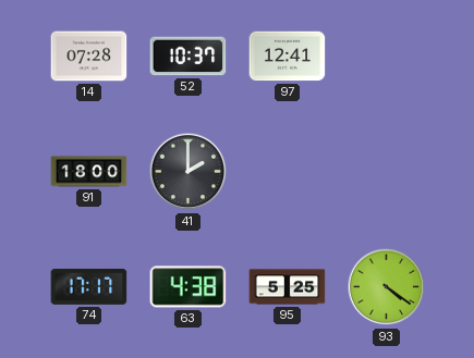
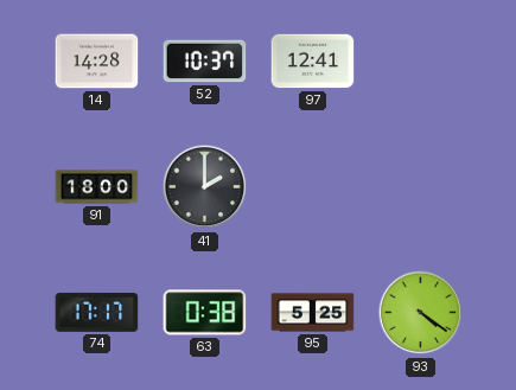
14: 07:28 -> 14:28
63: 4:38 -> 0:38
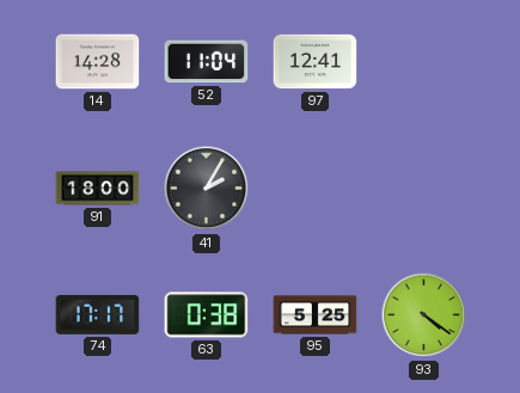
52: 10:37 -> 11:04
41: 2:00 -> 2:05
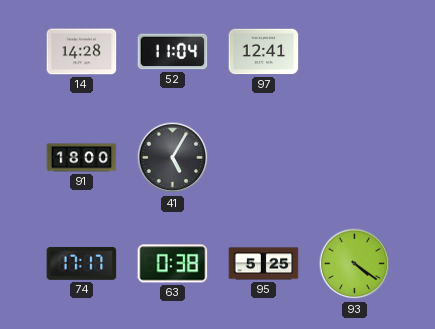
41: 2:05 -> 5:05
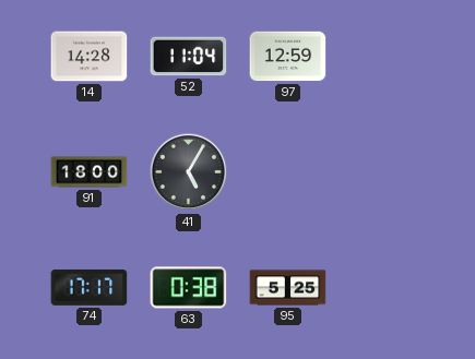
97: 12:41 -> 12:59
93: 4:21 -> none
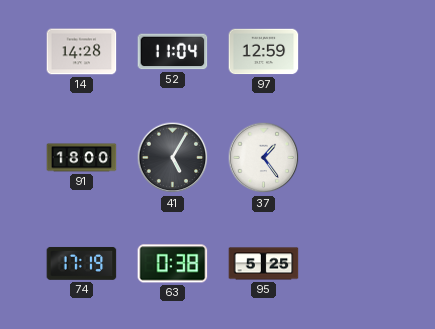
37: none -> 1:24
74: 17:17 -> 17:19
